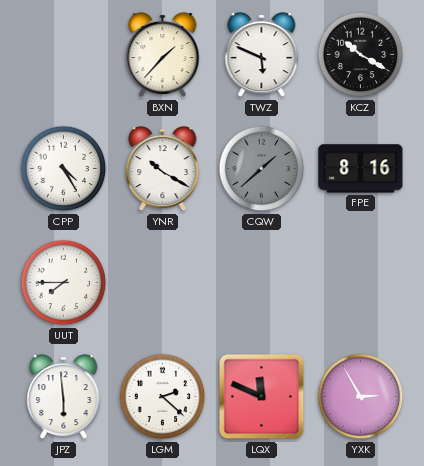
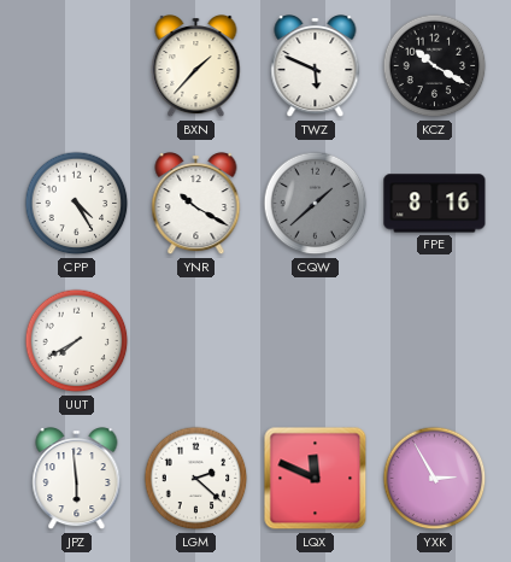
UUT: 7:45 -> 7:40
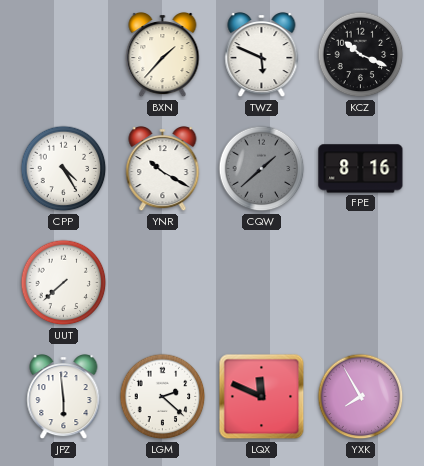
KCZ: 10:20 -> 10:19
UUT: 7:40 -> 7:38
YXK: 2:55 -> 7:55
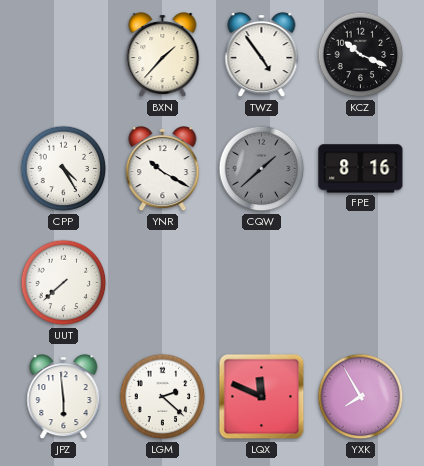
TWZ: 5:49 -> 4:54
